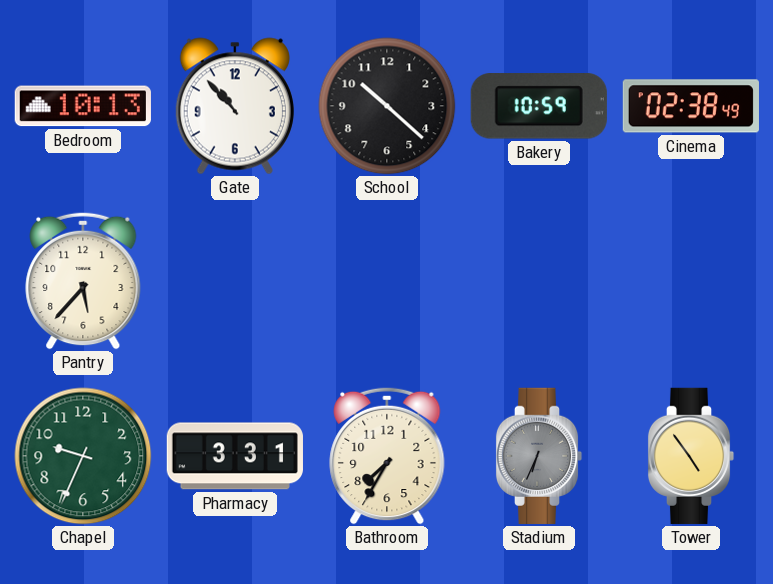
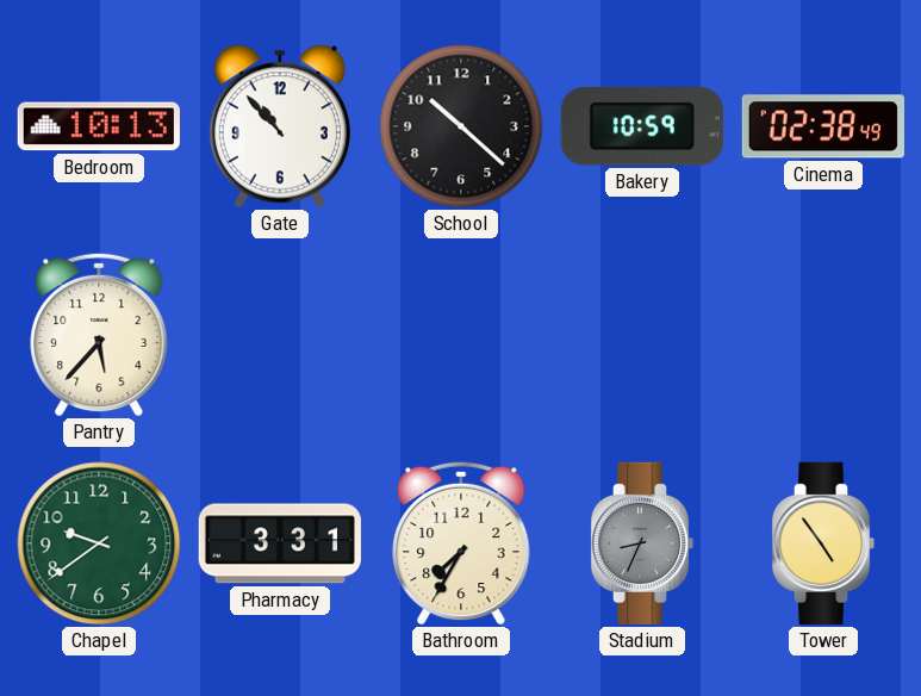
Chapel: 9:34 -> 9:39
Stadium: 6:34 -> 8:34
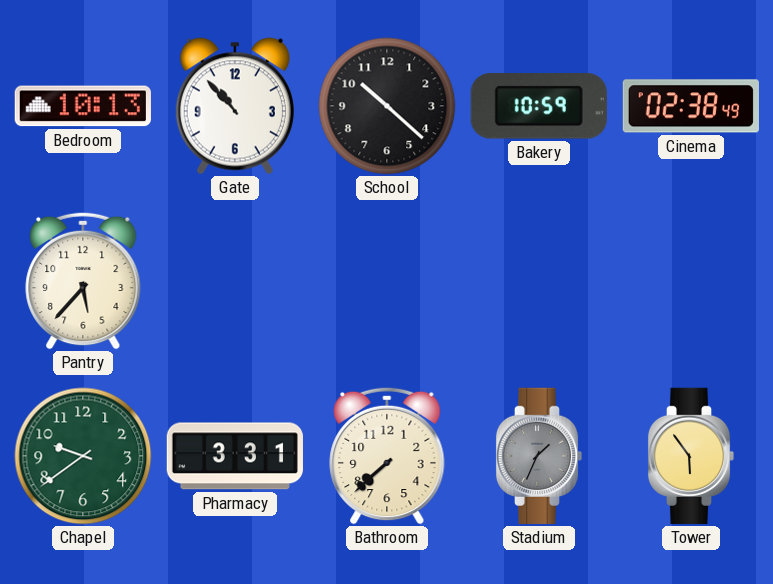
Bathroom: 7:35 -> 7:38
Stadium: 8:34 -> 1:34
Tower: 4:54 -> 5:54
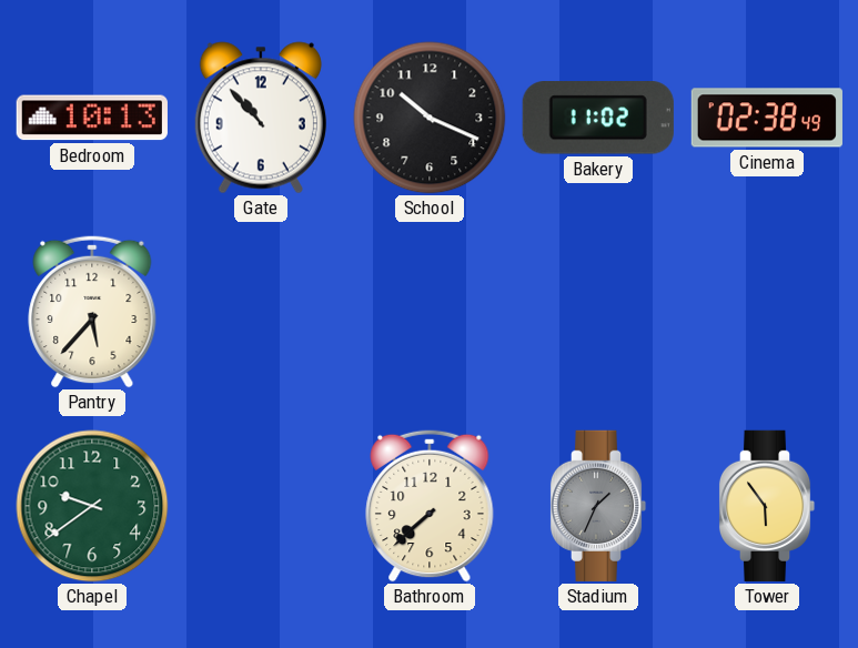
School: 10:22 -> 10:19
Bakery: 10:59 -> 11:02
Pharmacy: 3:31 -> none
